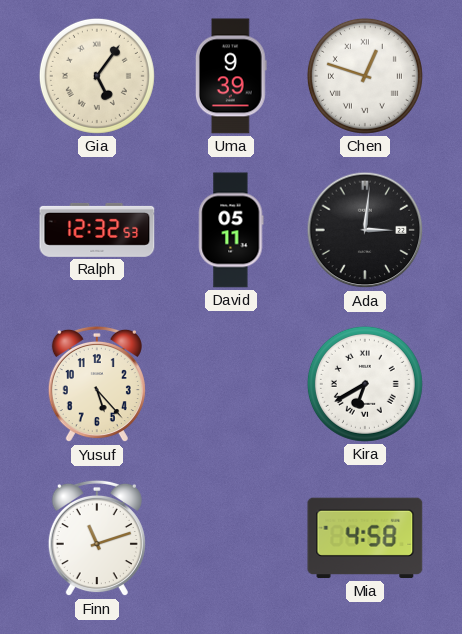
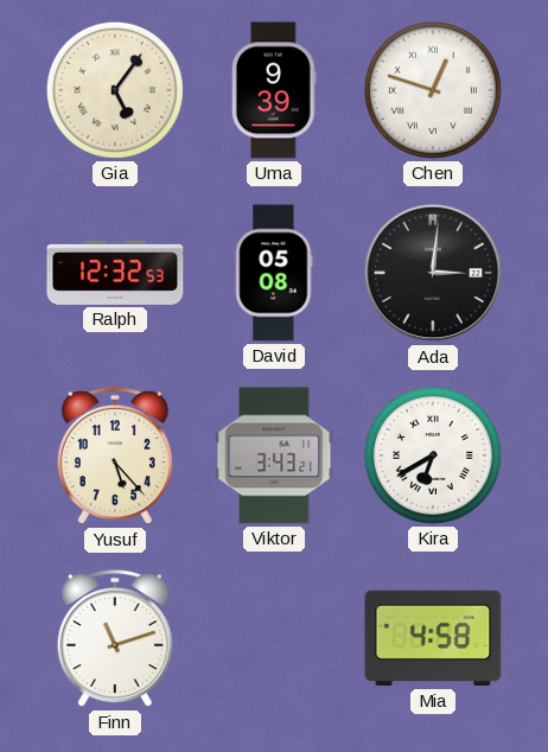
David: 05:11 -> 05:08
Viktor: none -> 3:43
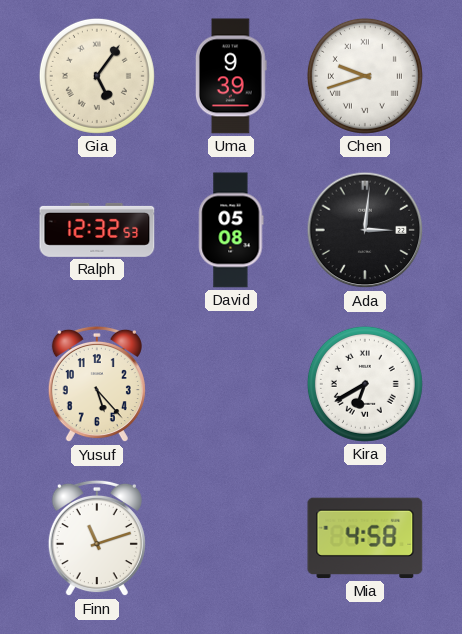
Chen: 12:48 -> 9:42
Viktor: 3:43 -> none
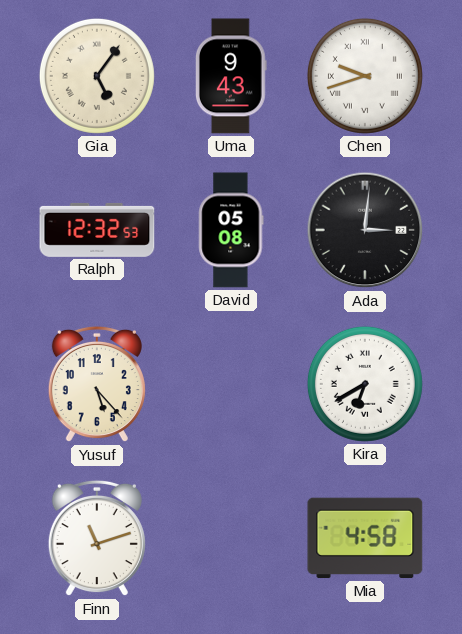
Uma: 9:39 -> 9:43
